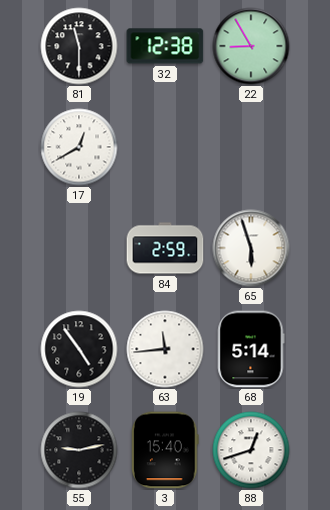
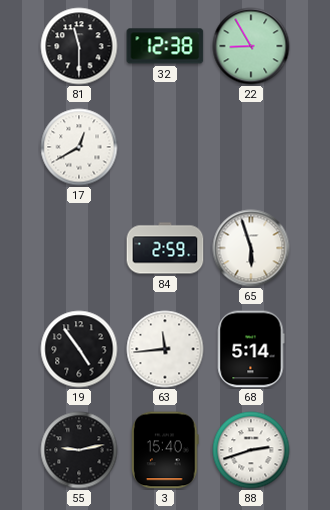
88: 12:42 -> 2:42
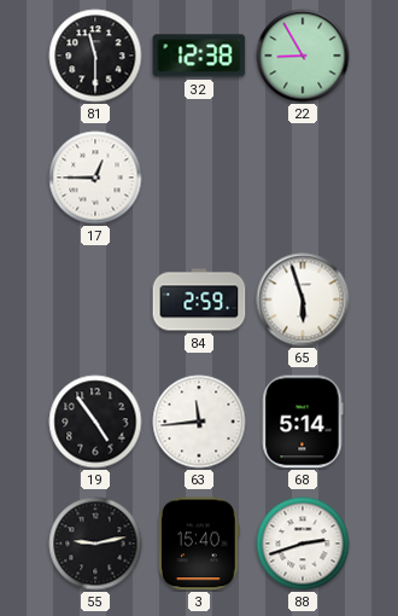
17: 12:40 -> 12:45
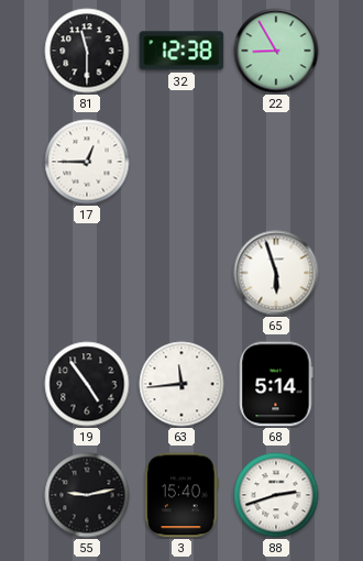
84: 2:59 -> none
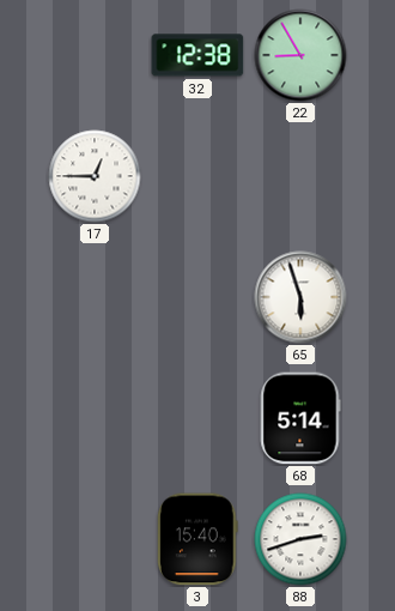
81: 11:30 -> none
19: 4:54 -> none
63: 11:44 -> none
55: 9:13 -> none
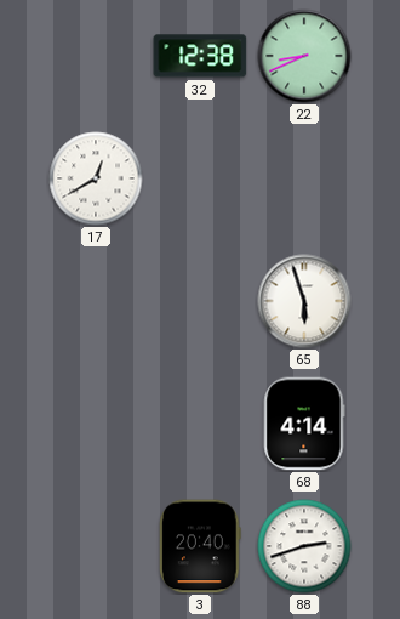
22: 8:55 -> 8:41
17: 12:45 -> 12:40
68: 5:14 -> 4:14
3: 15:40 -> 20:40
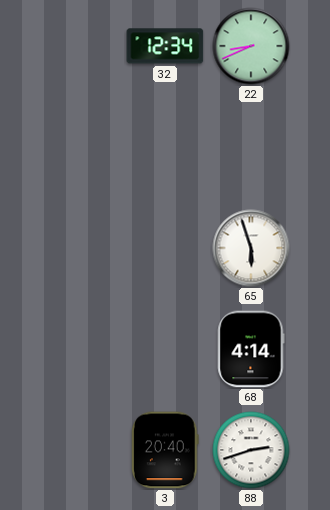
32: 12:38 -> 12:34
17: 12:40 -> none
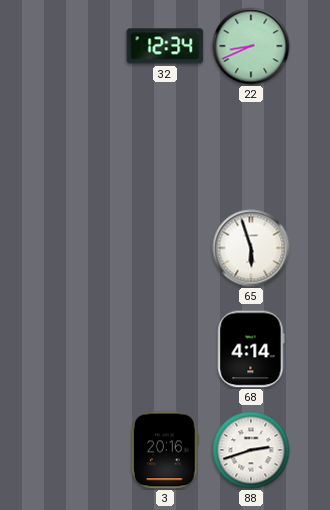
3: 20:40 -> 20:16
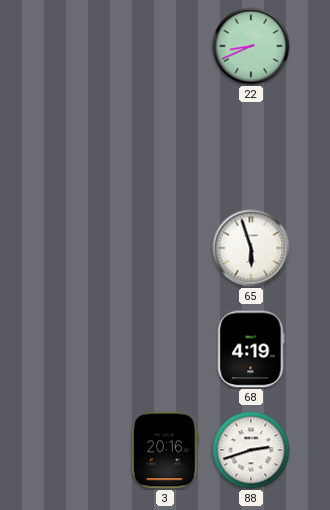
32: 12:34 -> none
68: 4:14 -> 4:19
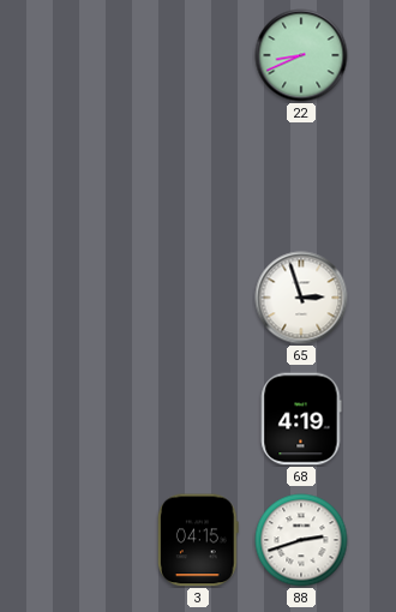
65: 5:57 -> 2:57
3: 20:16 -> 04:15
